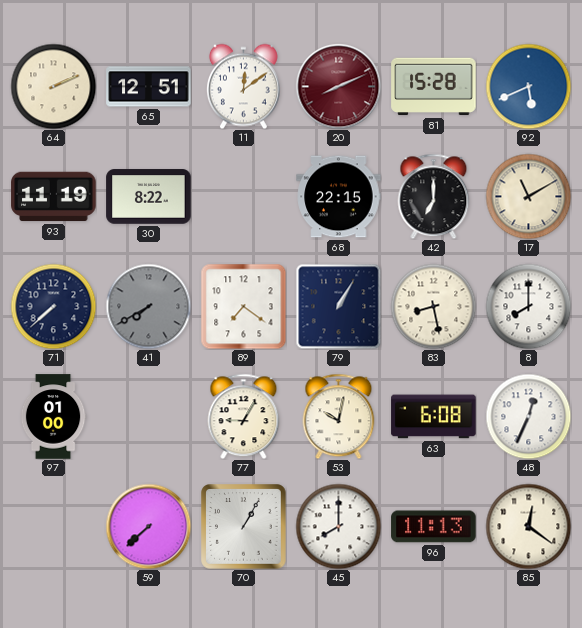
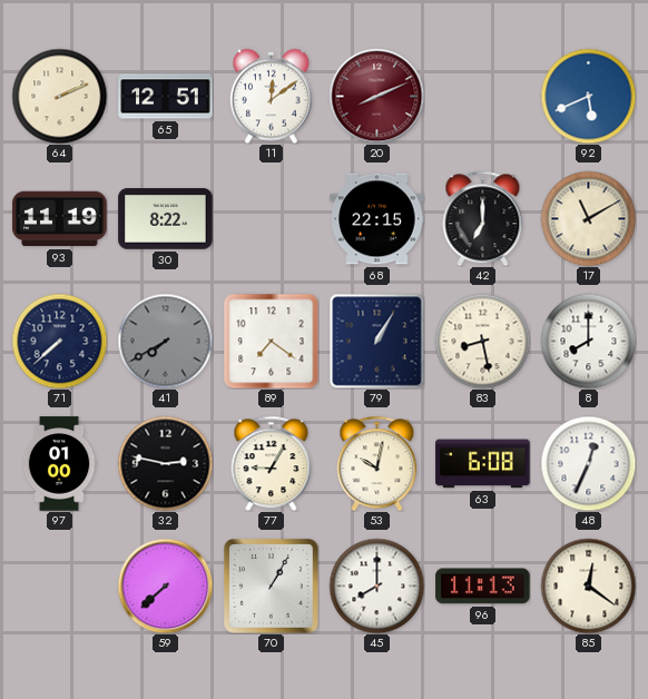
81: 15:28 -> none
32: none -> 2:47
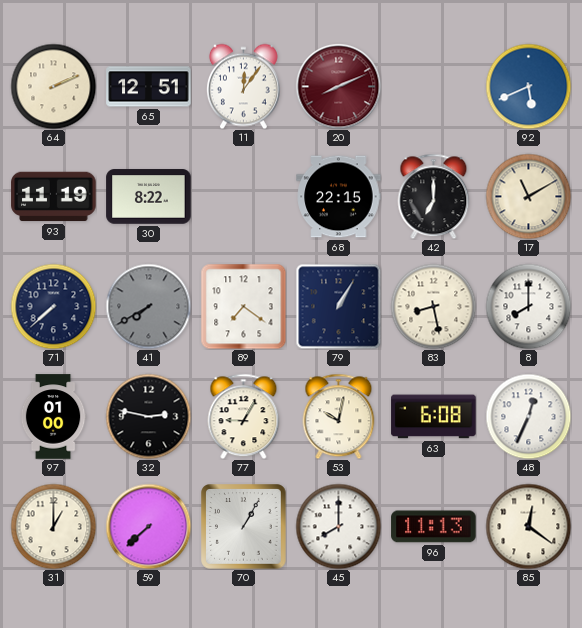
11: 12:09 -> 12:06
31: none -> 1:00
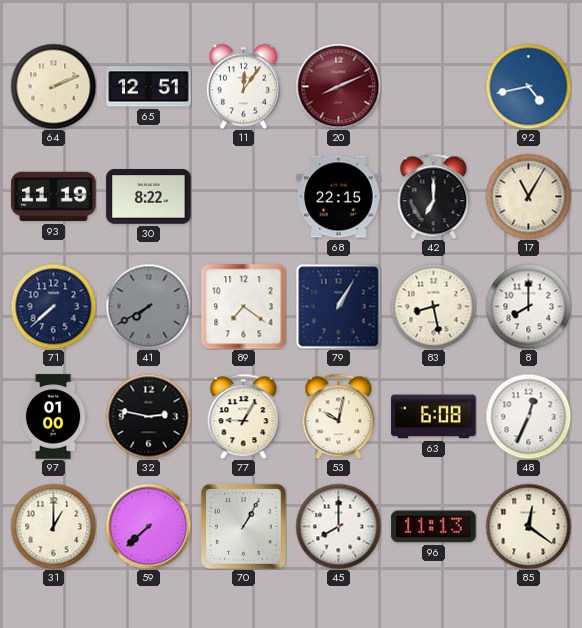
92: 5:41 -> 4:43
17: 11:10 -> 11:05
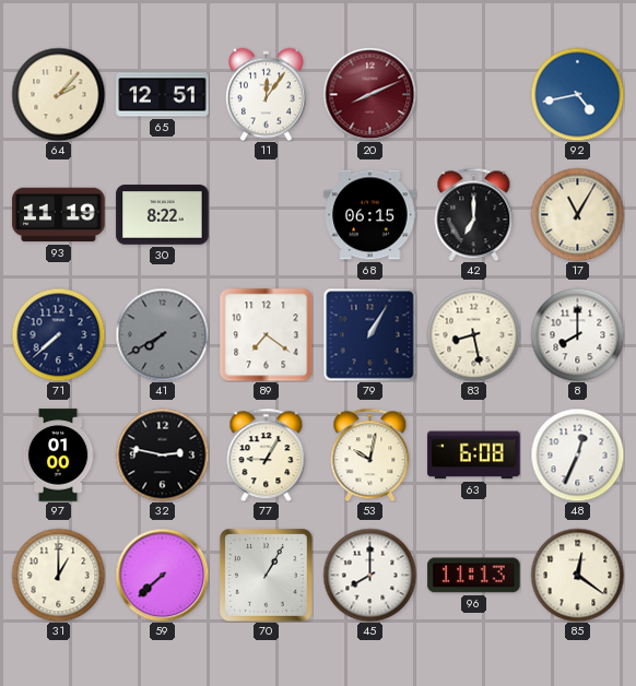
64: 2:11 -> 2:07
68: 22:15 -> 06:15
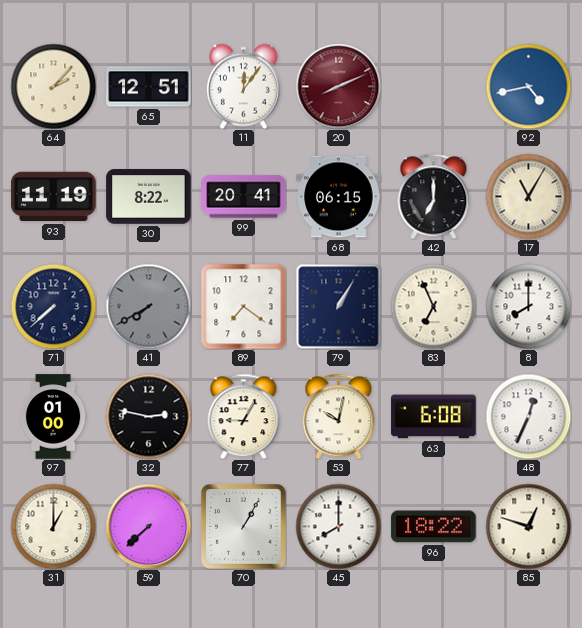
99: none -> 20:41
83: 8:28 -> 6:56
96: 11:13 -> 18:22
85: 12:21 -> 12:48
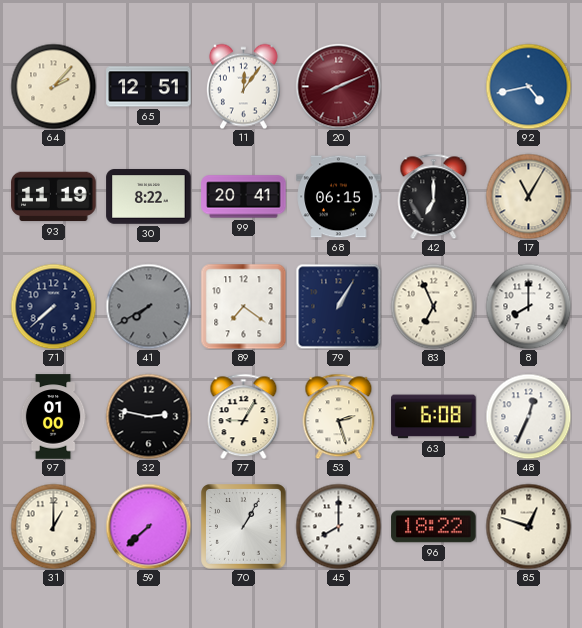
53: 10:02 -> 2:27
